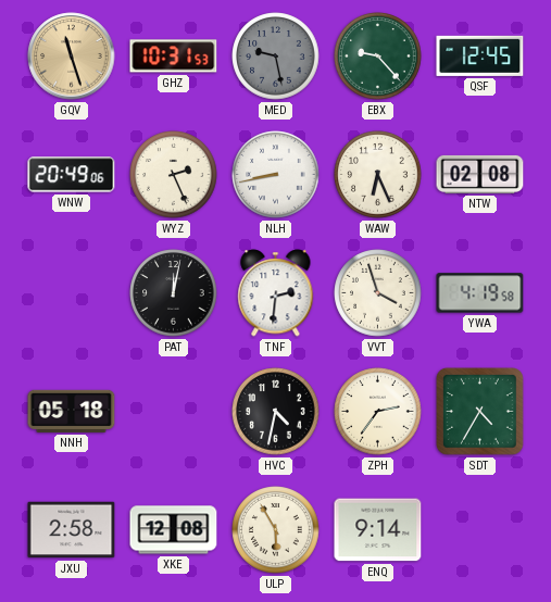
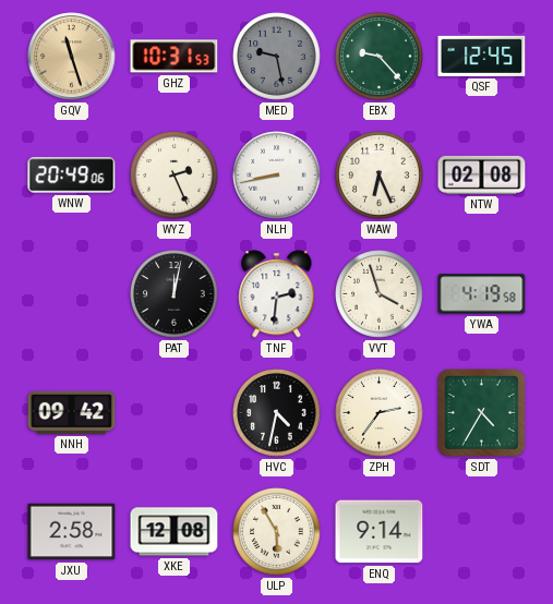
NNH: 05:18 -> 09:42
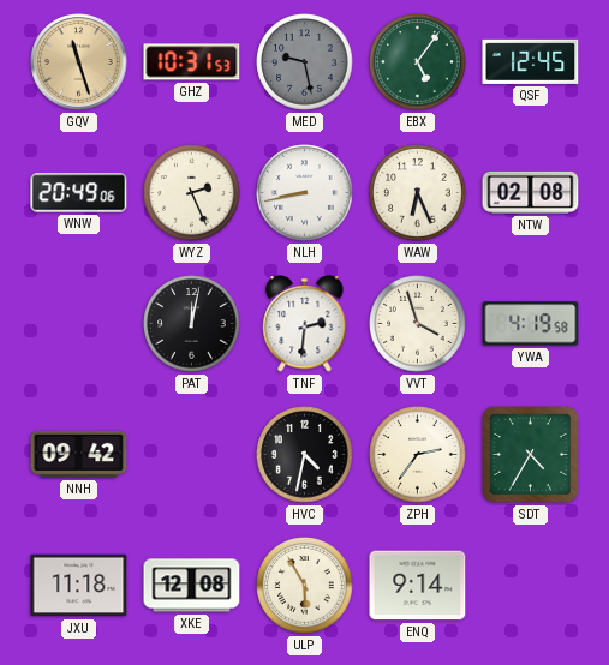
EBX: 9:23 -> 5:06
JXU: 2:58 -> 11:18
